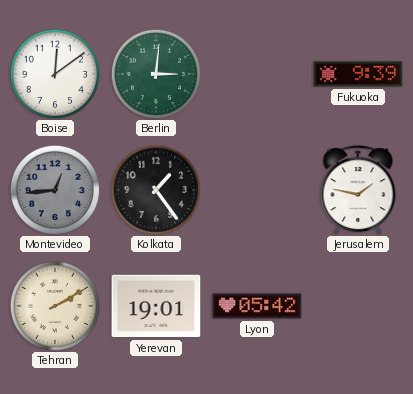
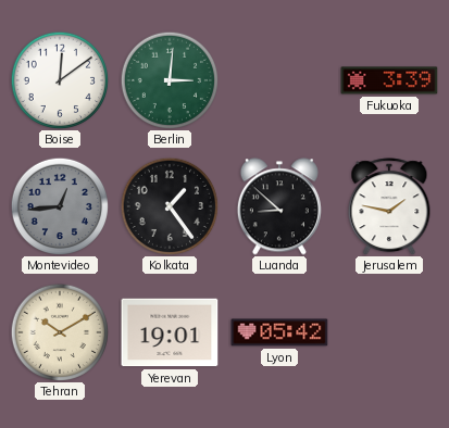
Fukuoka: 9:39 -> 3:39
Luanda: none -> 8:52
Tehran: 2:10 -> 10:10
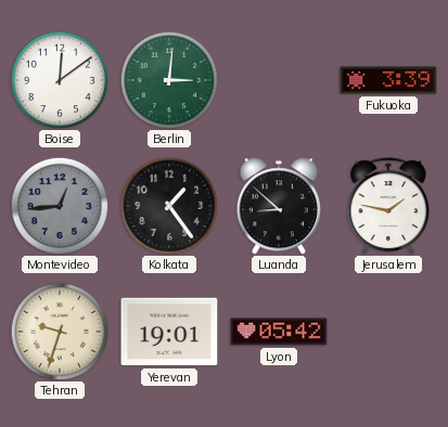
Tehran: 10:10 -> 9:33
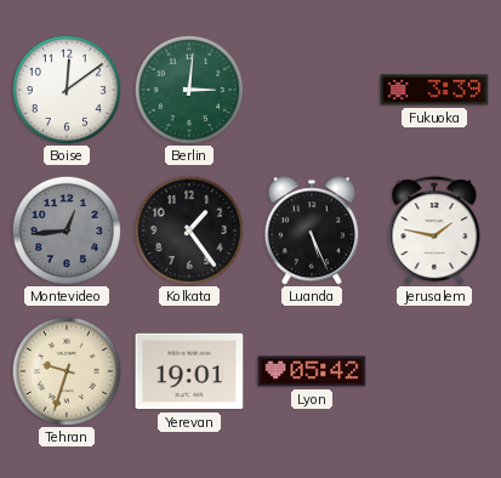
Luanda: 8:52 -> 5:26
